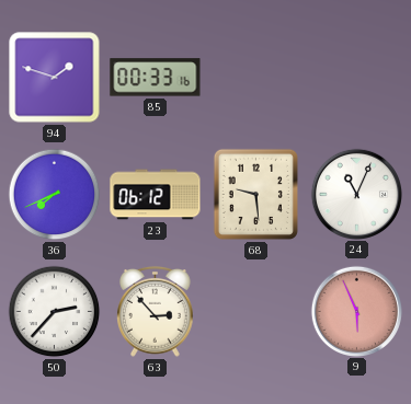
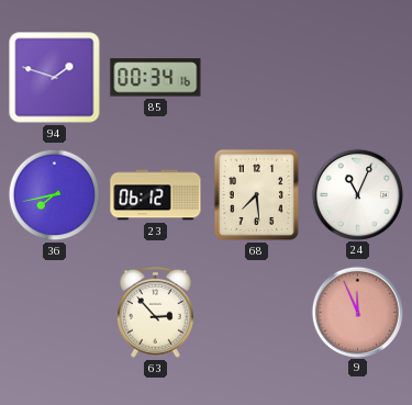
85: 00:33 -> 00:34
36: 7:41 -> 7:43
68: 9:29 -> 7:29
50: 2:37 -> none
9: 5:56 -> 11:56
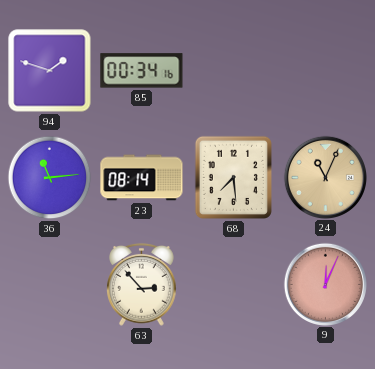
36: 7:43 -> 11:14
23: 06:12 -> 08:14
24 dial: white -> champagne
9: 11:56 -> 12:04
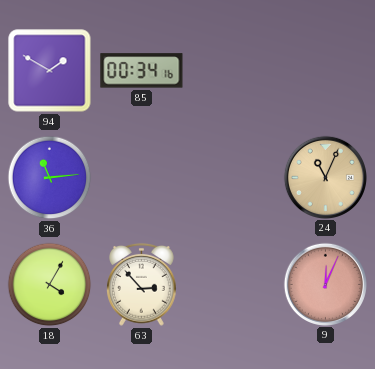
94: 1:48 -> 1:50
23: 08:14 -> none
68: 7:29 -> none
18: none -> 4:05
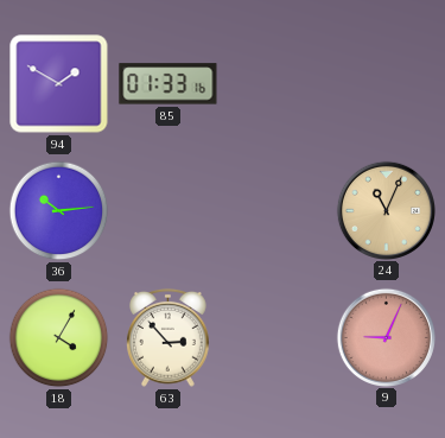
85: 00:34 -> 01:33
36: 11:14 -> 10:14
9: 12:04 -> 9:04
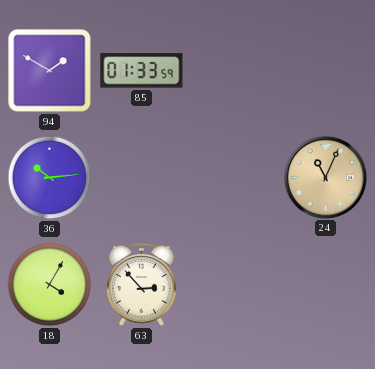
85: 01:33:16 -> 01:33:59
9: 9:04 -> none
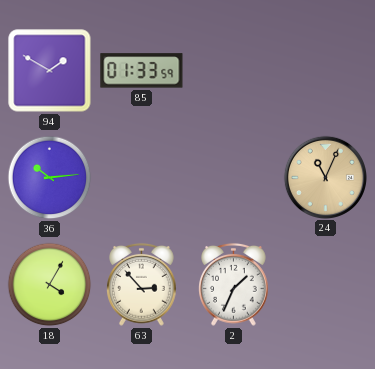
2: none -> 1:34
